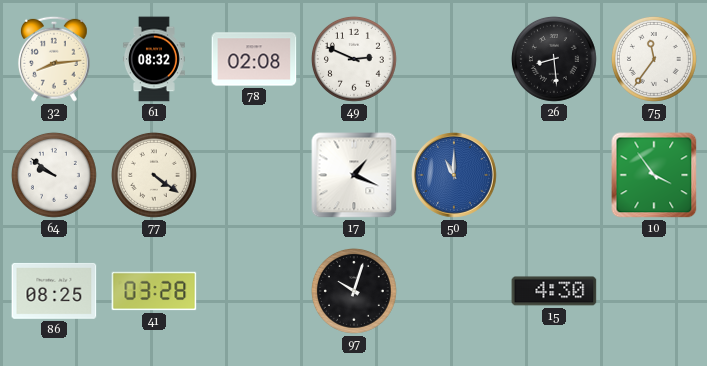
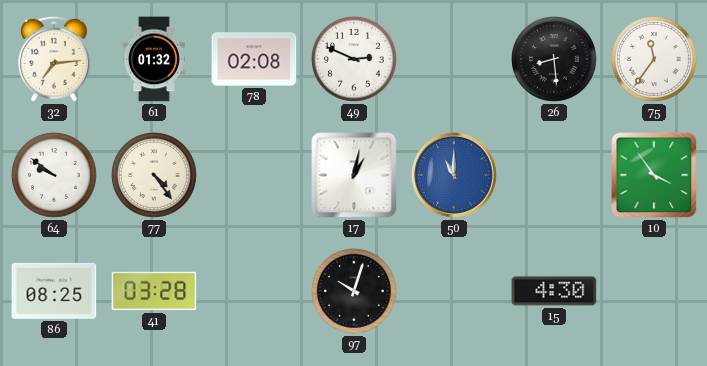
32: 8:14 -> 7:14
61: 08:32 -> 01:32
77: 4:21 -> 4:24
17: 1:19 -> 1:02
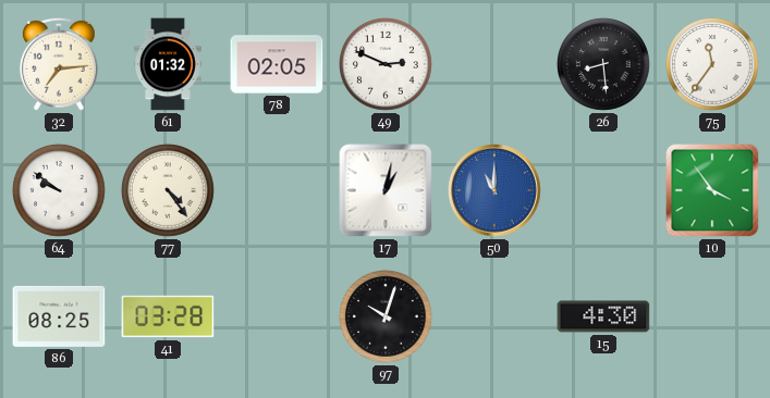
78: 02:08 -> 02:05
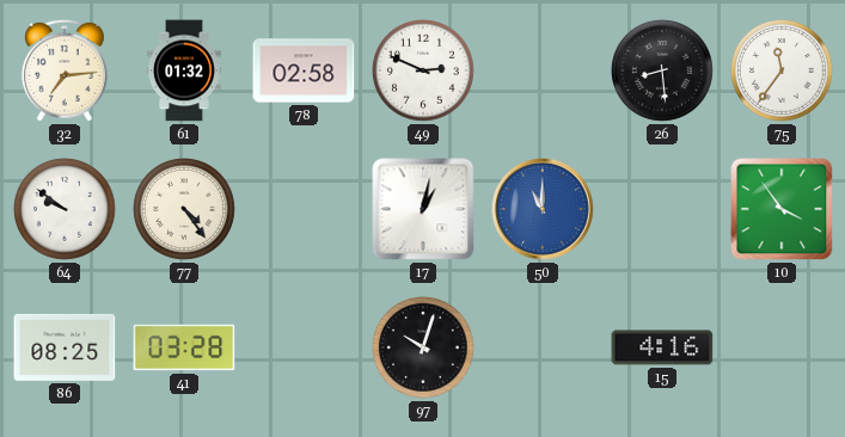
78: 02:05 -> 02:58
15: 4:30 -> 4:16
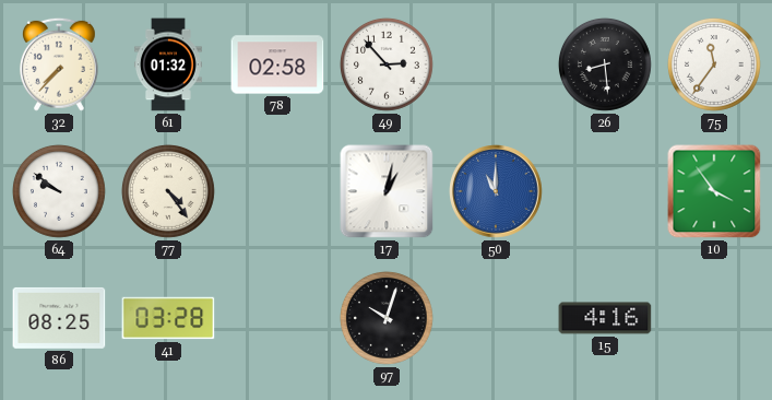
32: 7:14 -> 7:37
49: 2:49 -> 2:53
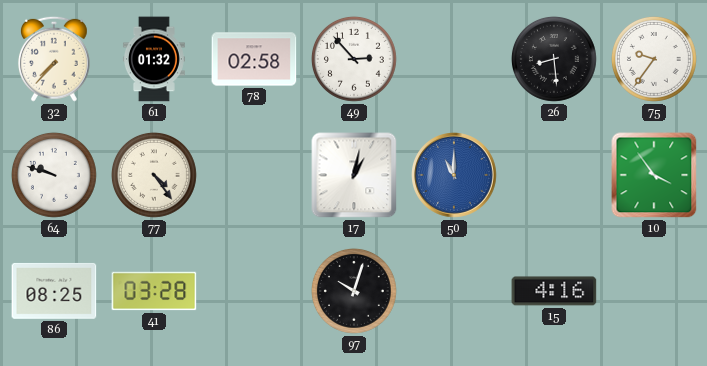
75: 11:36 -> 9:36
64: 9:51 -> 9:48
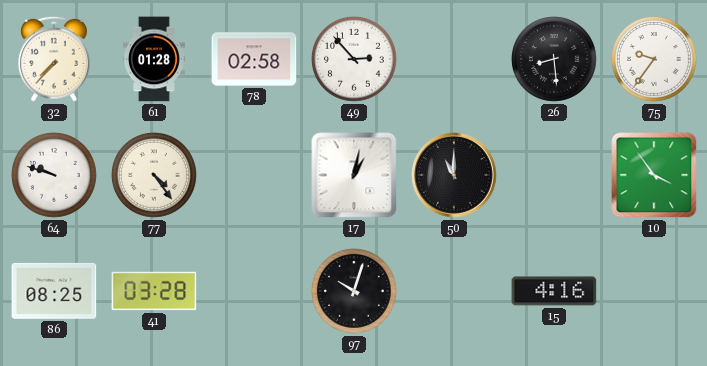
61: 01:32 -> 01:28
50 dial: blue -> black
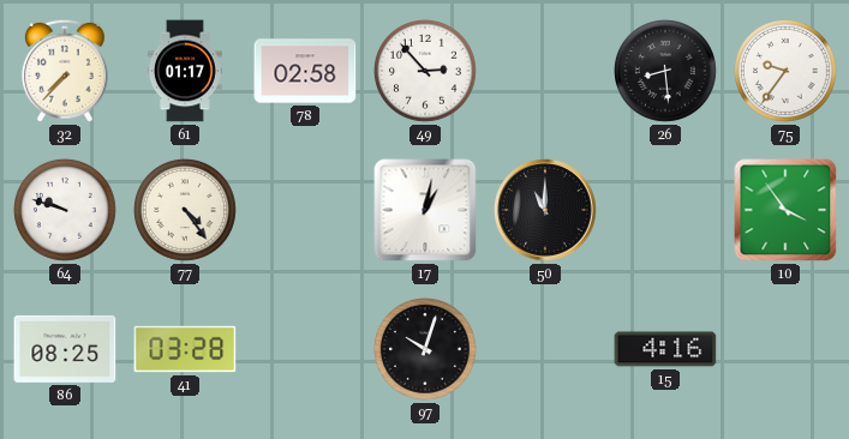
61: 01:28 -> 01:17
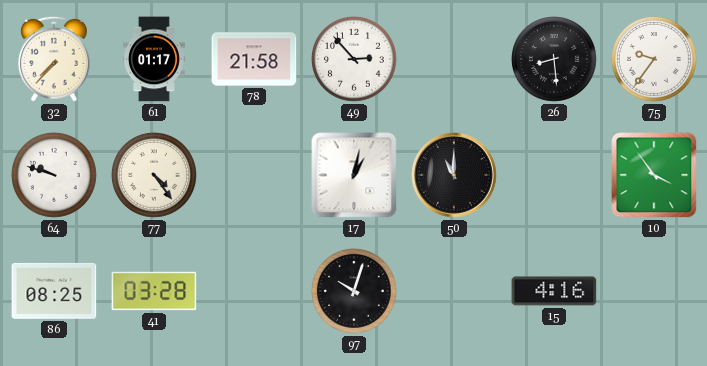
78: 02:58 -> 21:58
